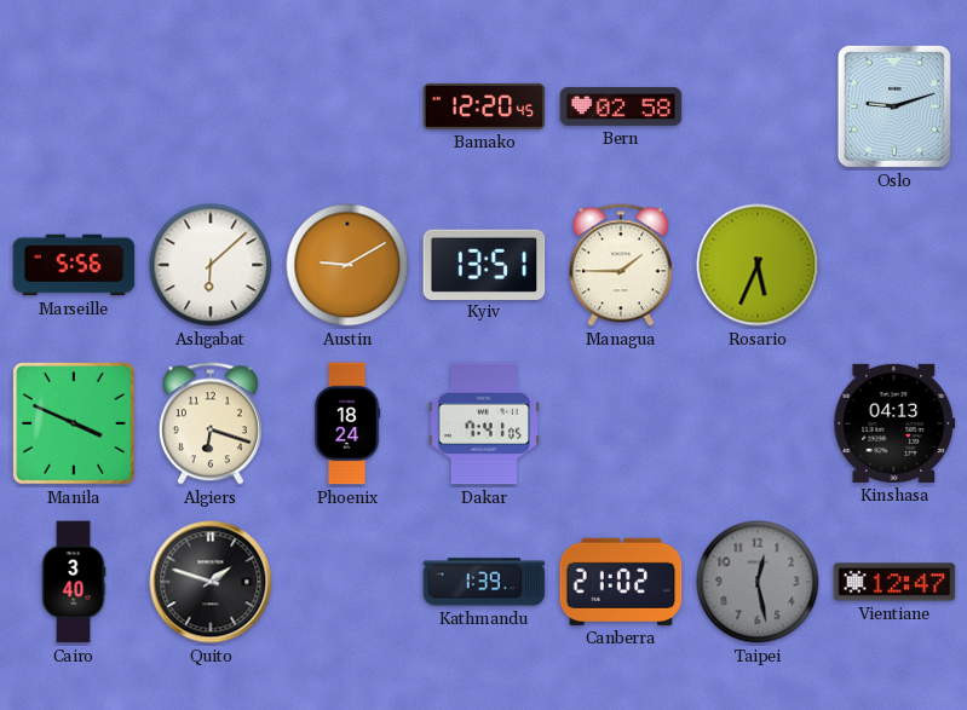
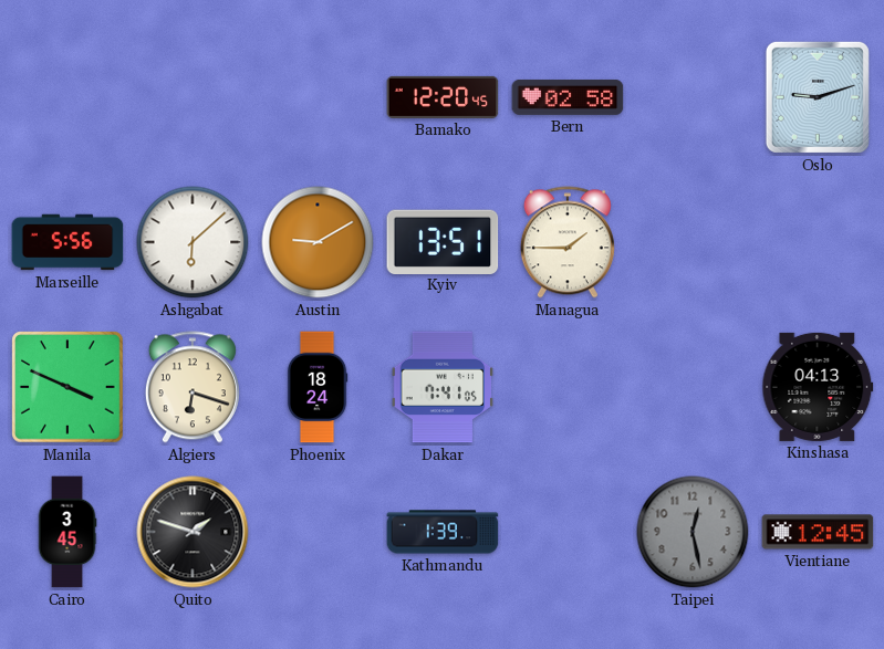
Rosario: 5:34 -> none
Cairo: 3:40 -> 3:45
Canberra: 21:02 -> none
Vientiane: 12:47 -> 12:45
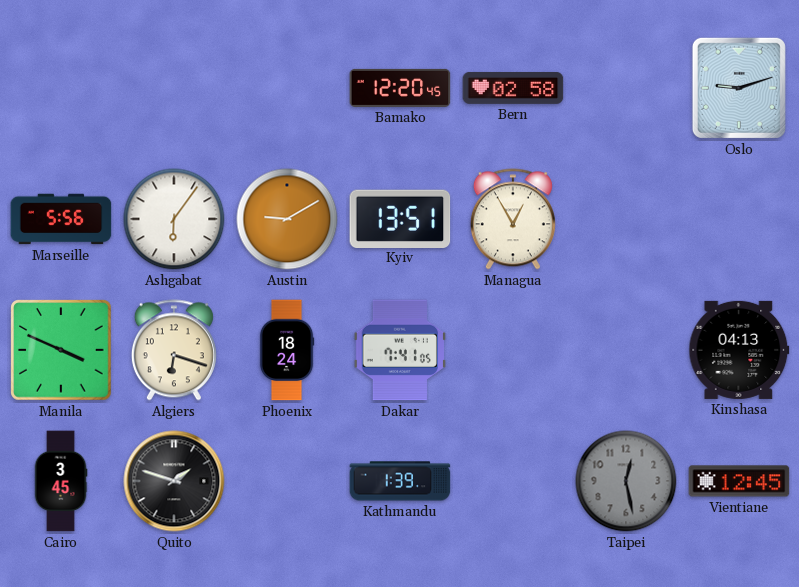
Ashgabat: 6:08 -> 6:06
Managua: 1:45 -> 12:55
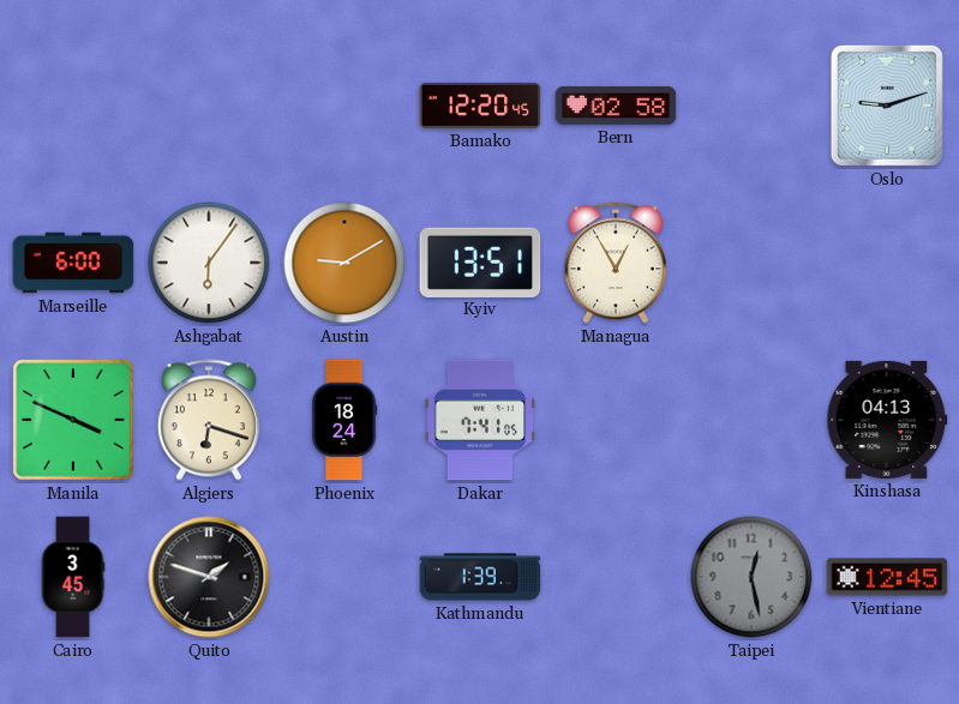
Marseille: 5:56 -> 6:00
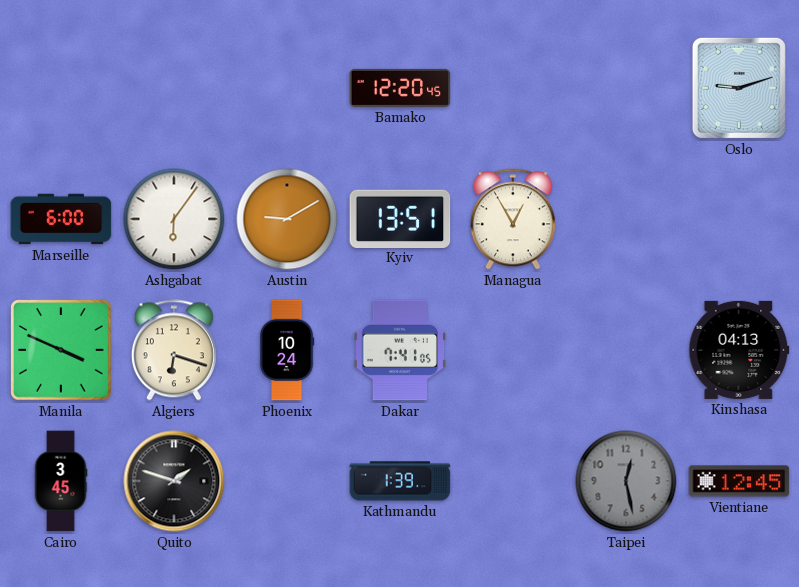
Bern: 02:58 -> none
Phoenix: 18:24 -> 10:24
